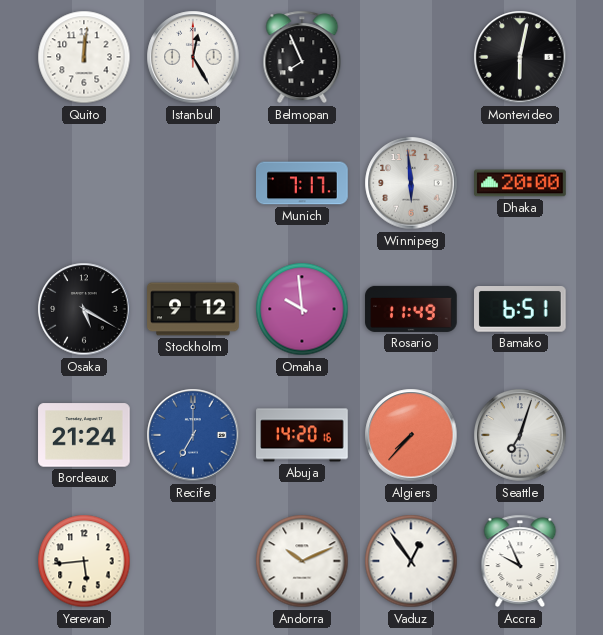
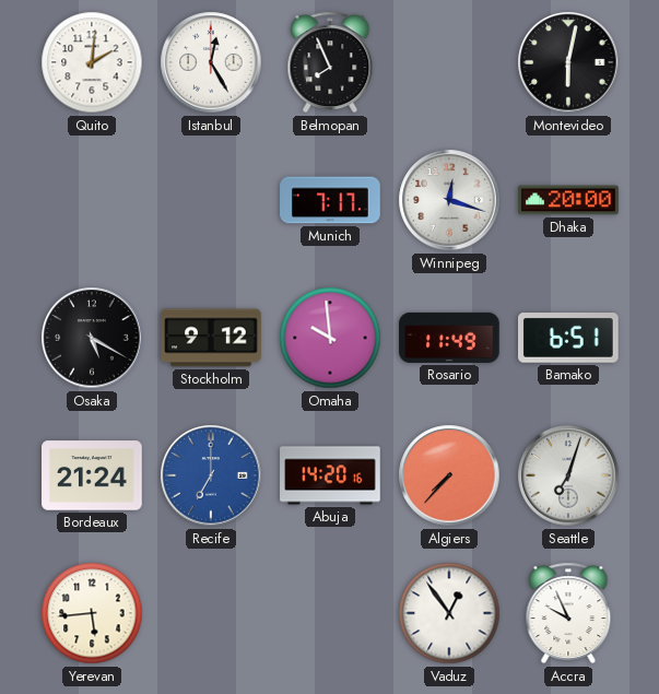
Quito: 12:01 -> 2:01
Winnipeg: 5:59 -> 12:18
Andorra: 10:11 -> none
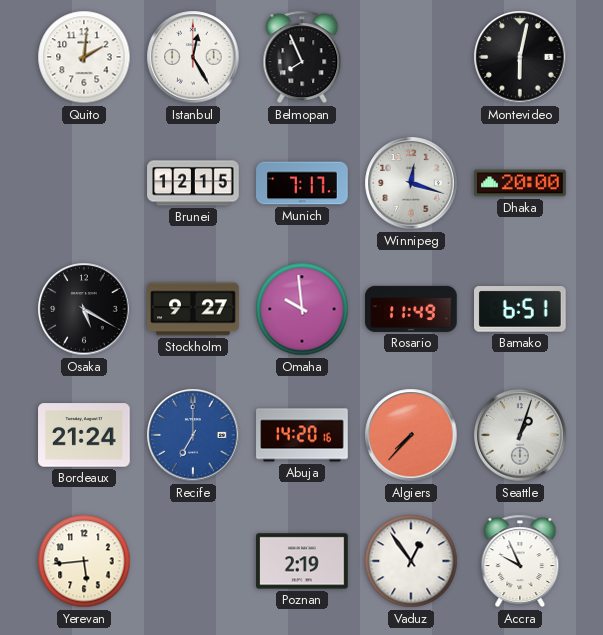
Brunei: none -> 12:15
Stockholm: 9:12 -> 9:27
Seattle: 7:03 -> 1:03
Poznan: none -> 2:19
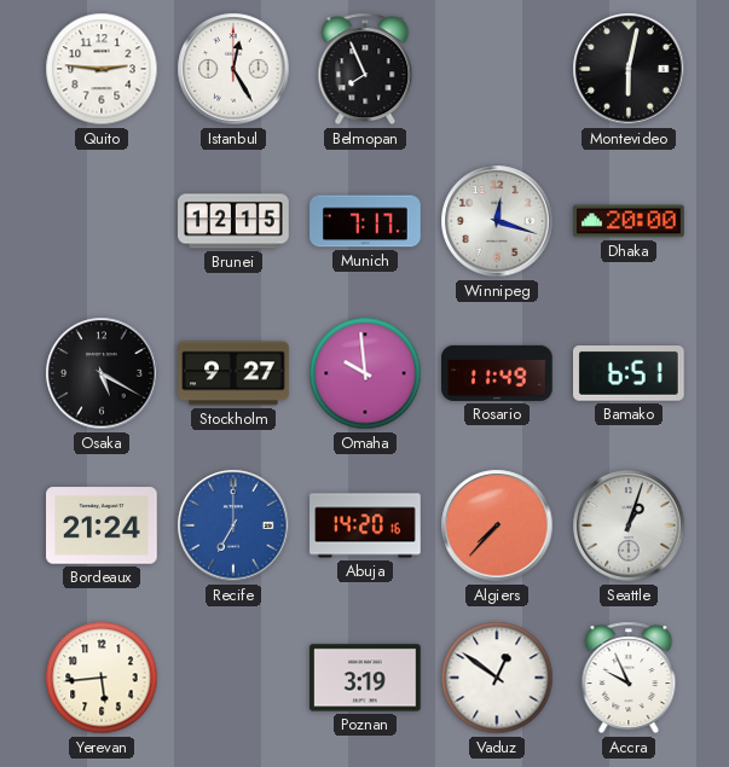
Quito: 2:01 -> 2:46
Poznan: 2:19 -> 3:19
Vaduz: 12:54 -> 12:51
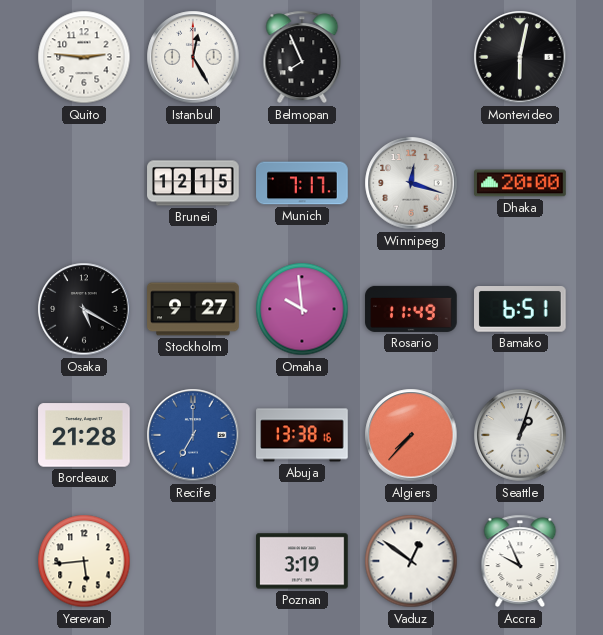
Bordeaux: 21:24 -> 21:28
Abuja: 14:20 -> 13:38
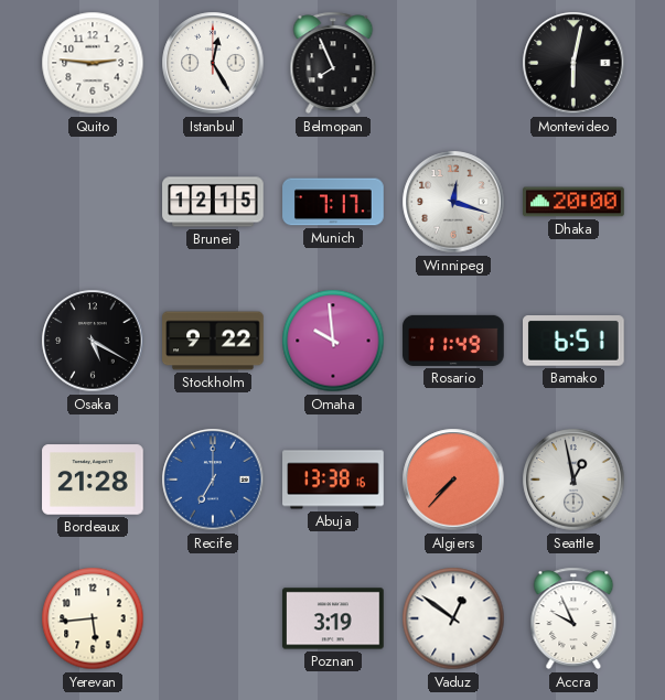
Stockholm: 9:27 -> 9:22
Seattle: 1:03 -> 12:58
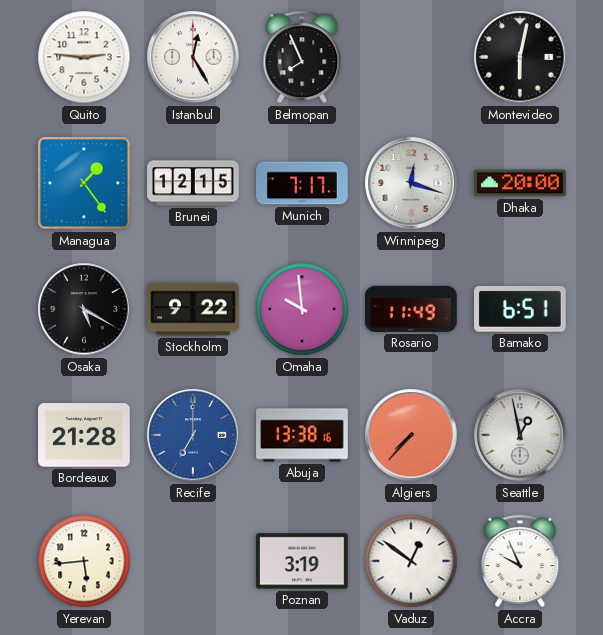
Managua: none -> 1:24
